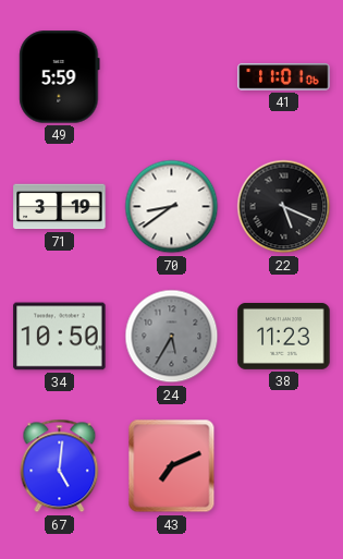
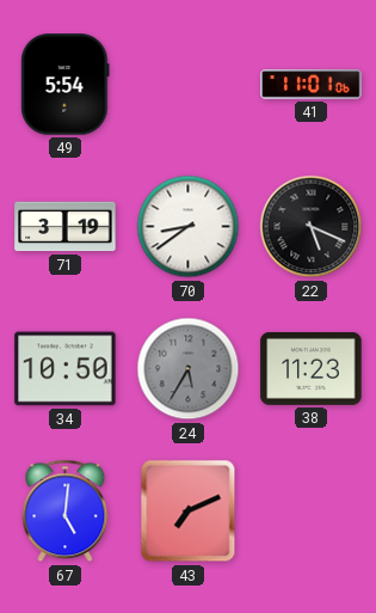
49: 5:59 -> 5:54
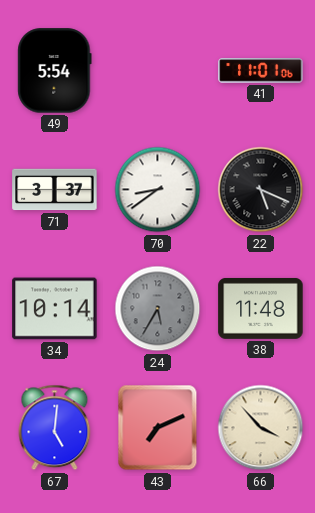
71: 3:19 -> 3:37
34: 10:50 -> 10:14
38: 11:23 -> 11:48
66: none -> 3:53
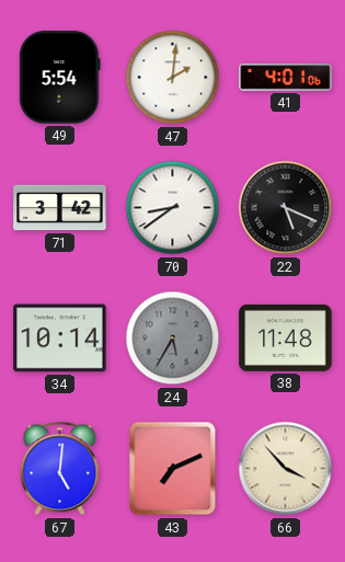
47: none -> 2:01
41: 11:01 -> 4:01
71: 3:37 -> 3:42
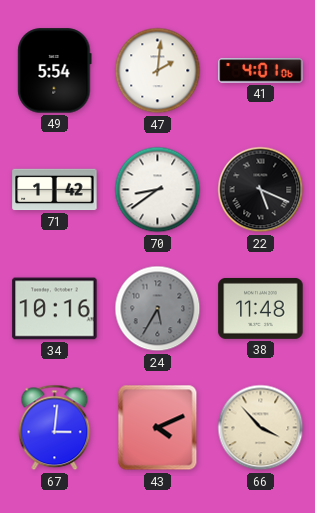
71: 3:42 -> 1:42
34: 10:14 -> 10:16
67: 5:01 -> 3:01
43: 7:11 -> 4:11
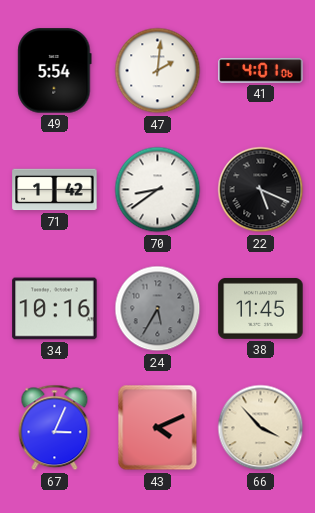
38: 11:48 -> 11:45
67: 3:01 -> 3:04
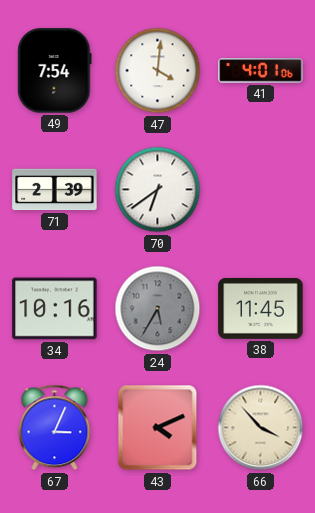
49: 5:54 -> 7:54
47: 2:01 -> 4:01
71: 1:42 -> 2:39
70: 8:39 -> 6:39
22: 5:19 -> none
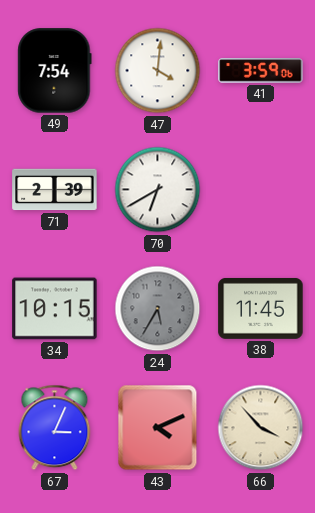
41: 4:01 -> 3:59
70: 6:39 -> 6:40
34: 10:16 -> 10:15
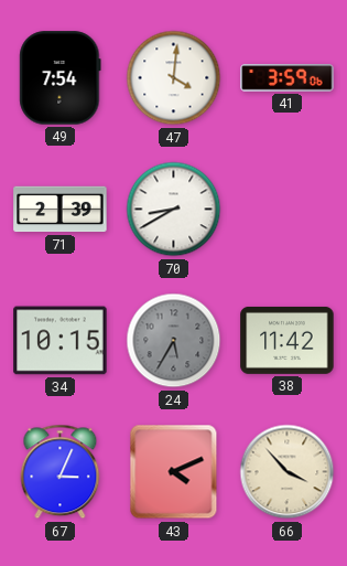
70: 6:40 -> 8:40
38: 11:45 -> 11:42
